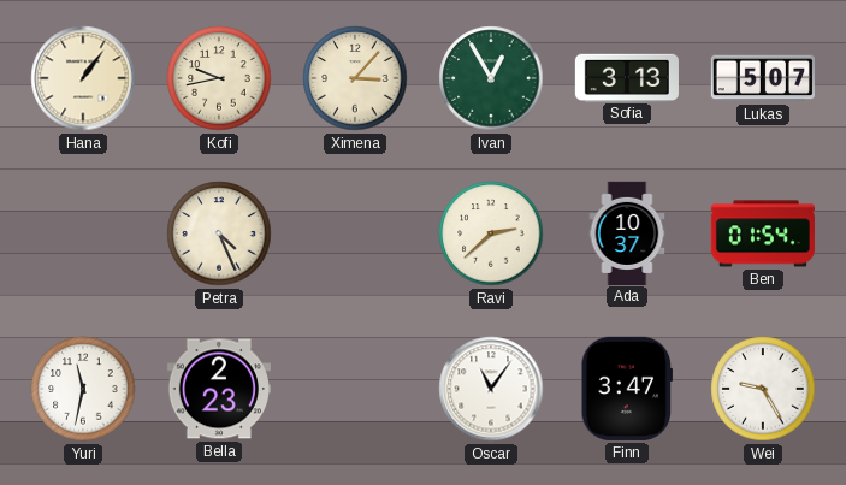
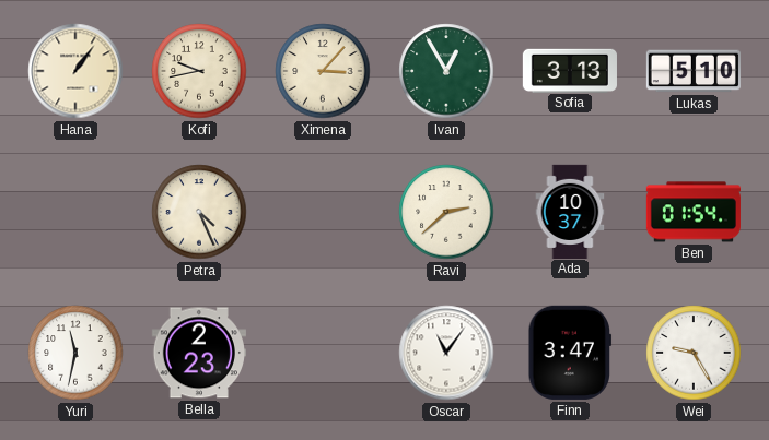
Lukas: 5:07 -> 5:10
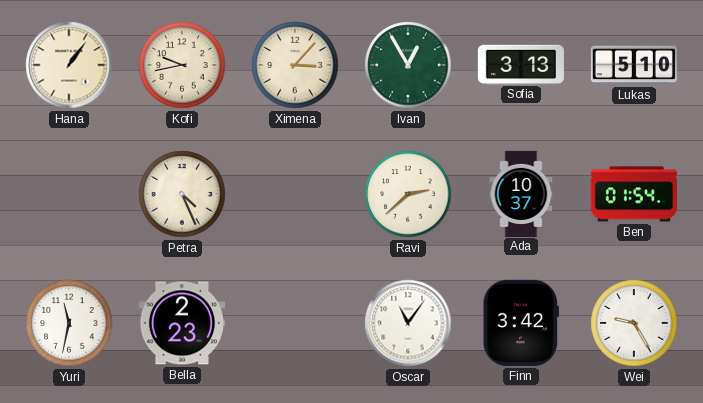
Finn: 3:47 -> 3:42
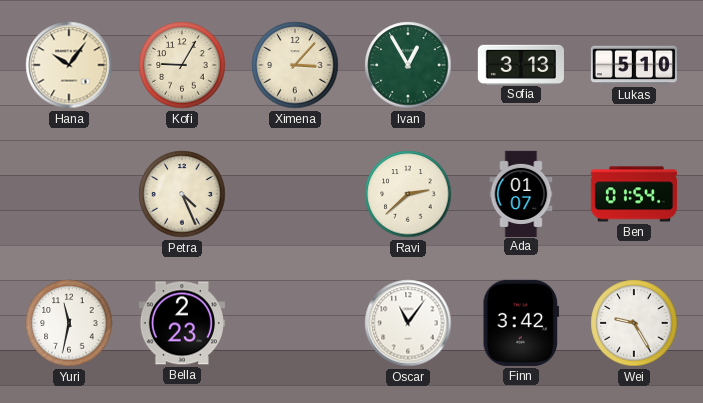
Hana: 1:06 -> 10:06
Kofi: 9:43 -> 9:05
Ada: 10:37 -> 01:07
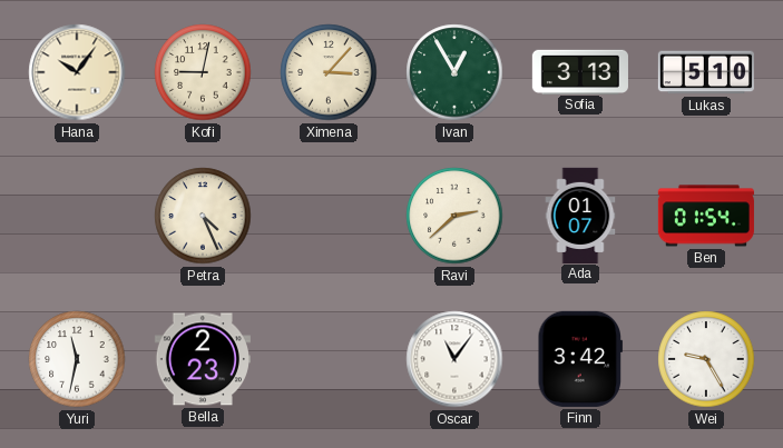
Kofi: 9:05 -> 9:02
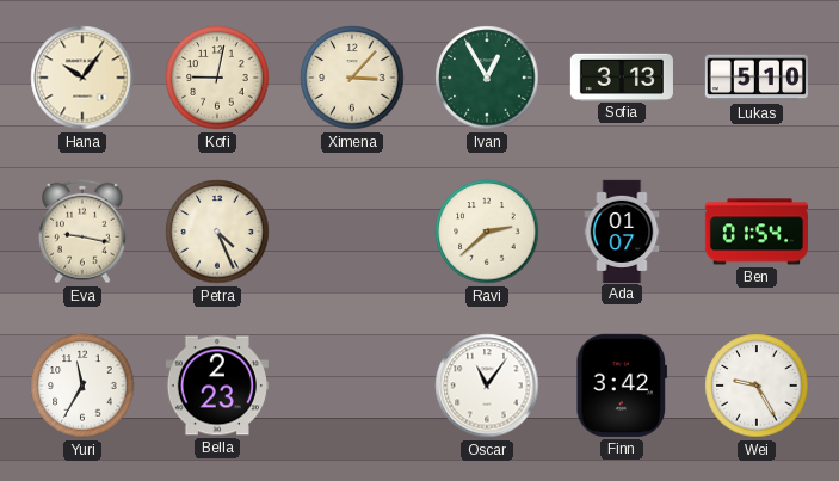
Eva: none -> 9:17
Yuri: 11:32 -> 11:35
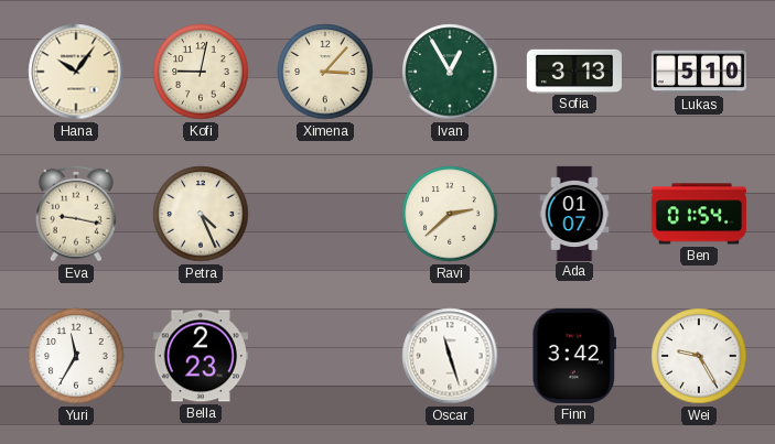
Oscar: 11:06 -> 11:27
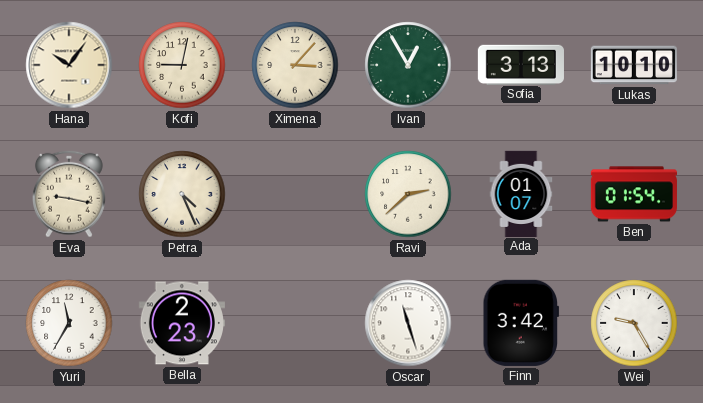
Lukas: 5:10 -> 10:10
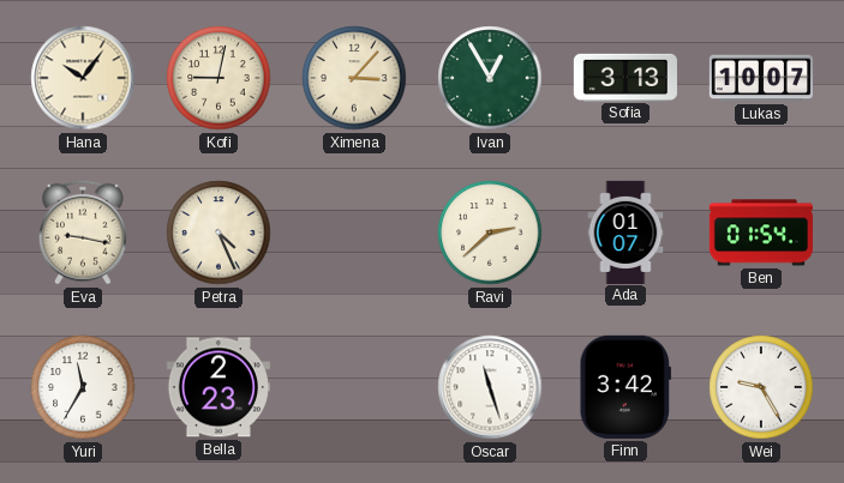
Lukas: 10:10 -> 10:07
